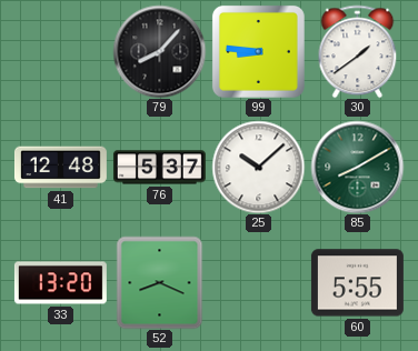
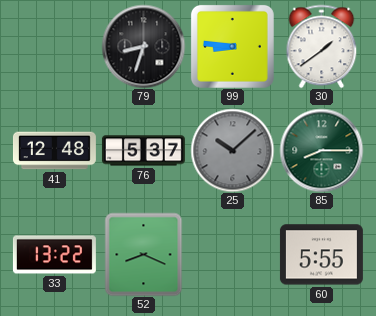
79: 8:07 -> 8:33
25 dial: white -> grey
85: 8:10 -> 8:15
33: 13:20 -> 13:22
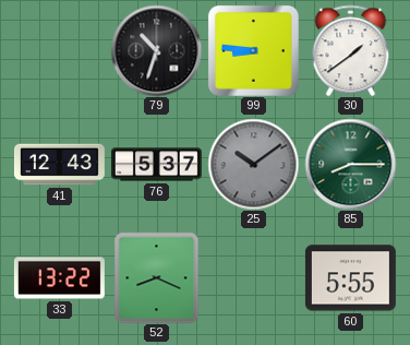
79: 8:33 -> 10:33
41: 12:48 -> 12:43
25: 10:08 -> 10:09
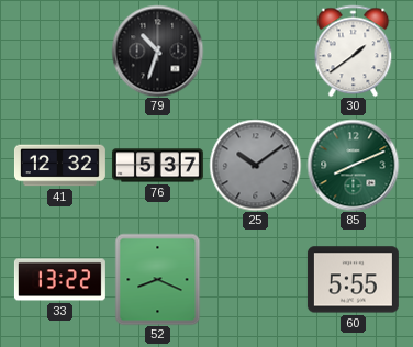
99: 8:46 -> none
41: 12:43 -> 12:32
85: 8:15 -> 8:11
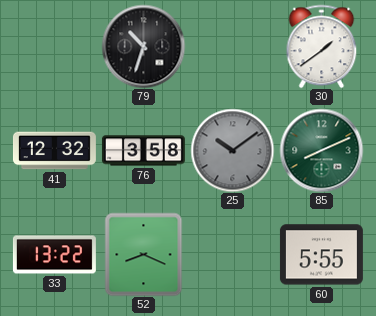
76: 5:37 -> 3:58
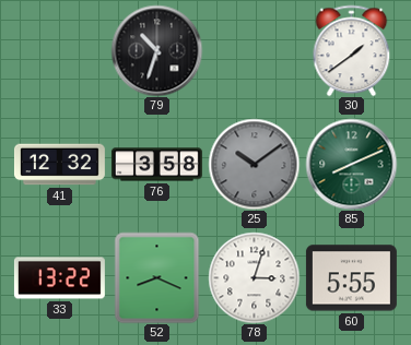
78: none -> 3:03
